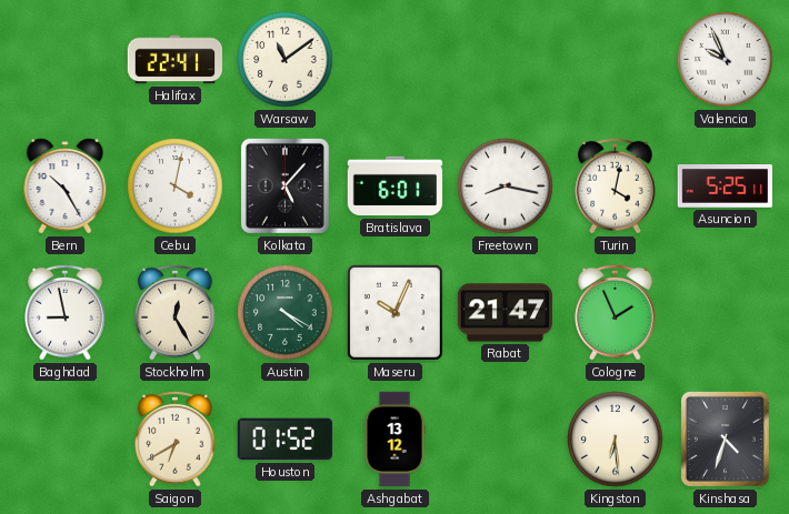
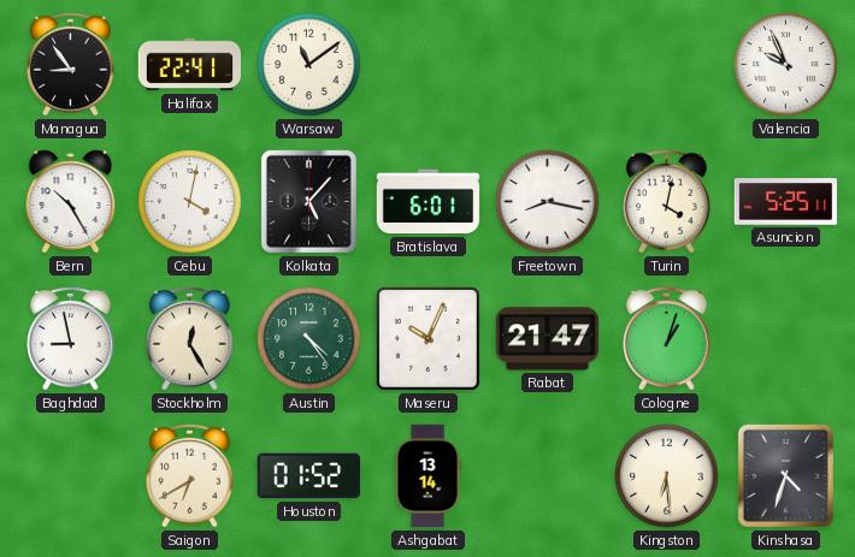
Managua: none -> 8:54
Austin: 4:20 -> 4:24
Cologne: 1:56 -> 1:03
Ashgabat: 13:12 -> 13:14
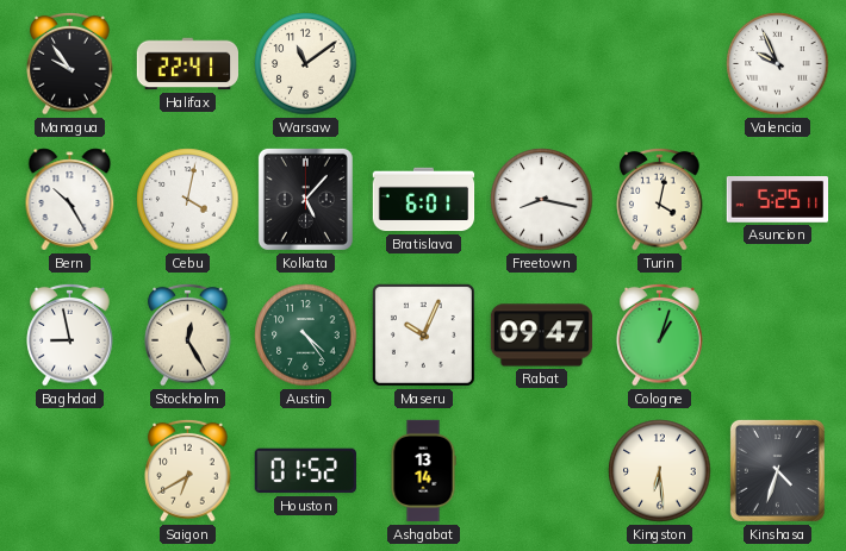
Managua: 8:54 -> 9:54
Rabat: 21:47 -> 09:47
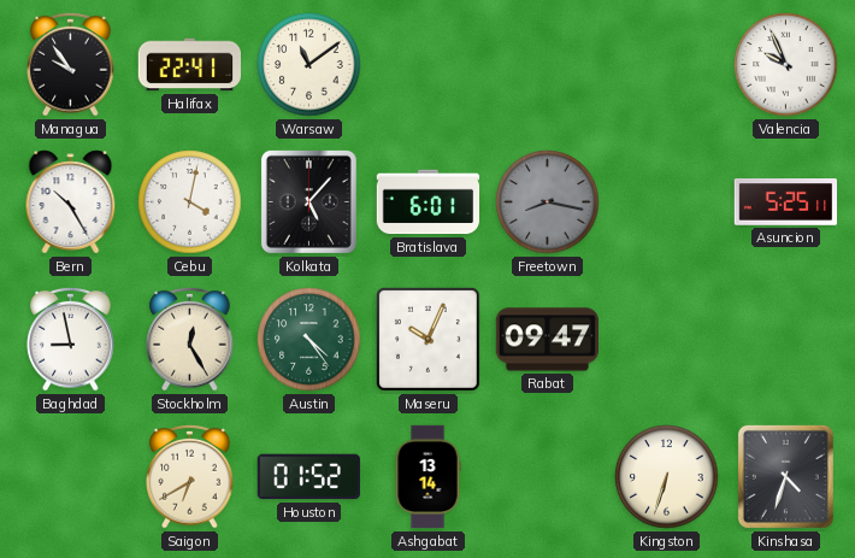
Freetown dial: white -> grey
Turin: 4:02 -> none
Cologne: 1:03 -> none
Kingston: 6:29 -> 6:33
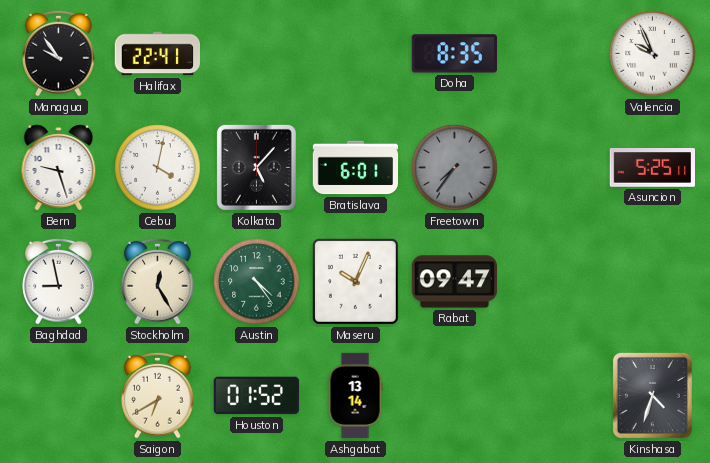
Warsaw: 11:09 -> none
Doha: none -> 8:35
Bern: 10:25 -> 9:27
Freetown: 8:17 -> 7:36
Kingston: 6:33 -> none
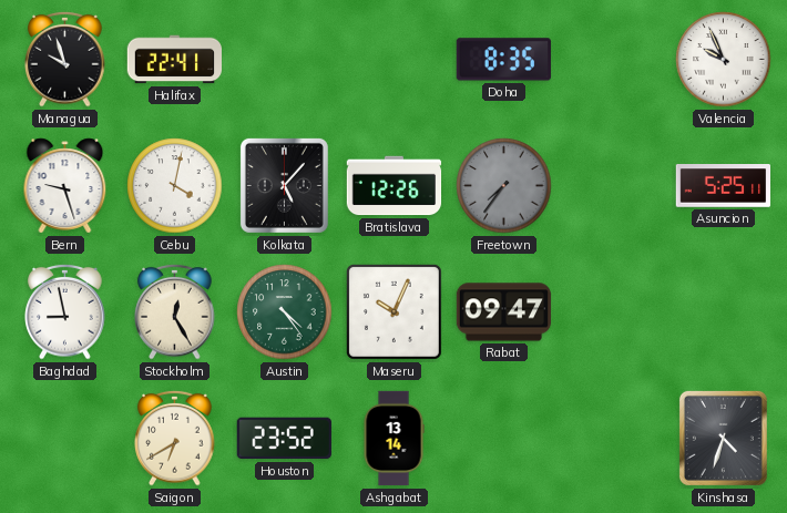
Managua: 9:54 -> 9:57
Bratislava: 6:01 -> 12:26
Houston: 01:52 -> 23:52
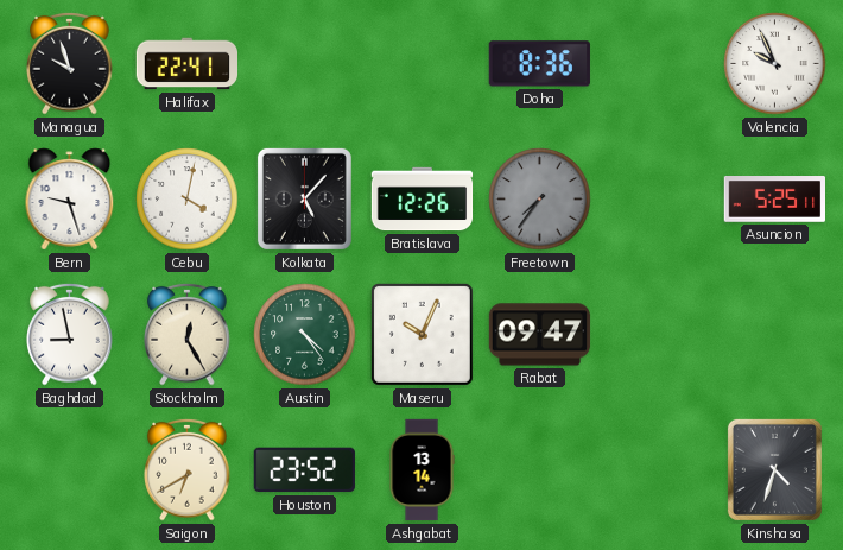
Doha: 8:35 -> 8:36
